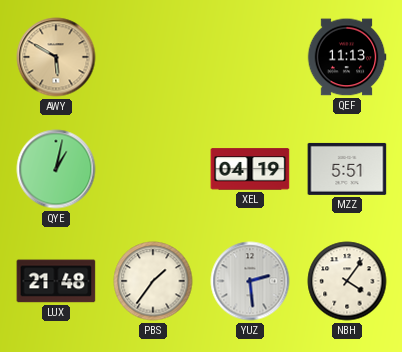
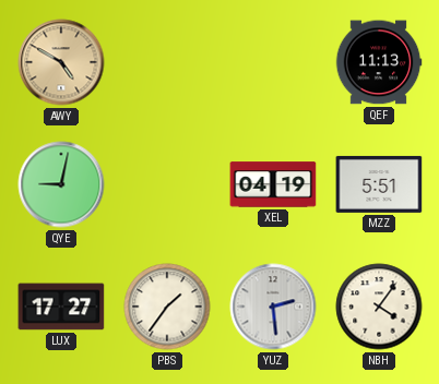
AWY: 5:50 -> 4:50
QYE: 1:02 -> 9:02
LUX: 21:48 -> 17:27
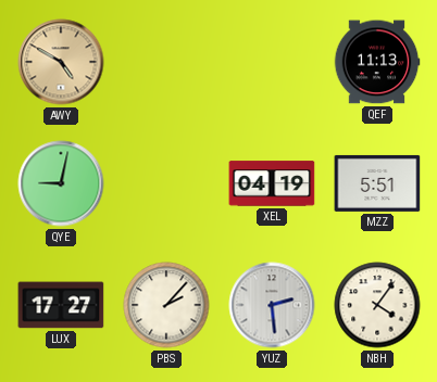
PBS: 1:36 -> 2:07
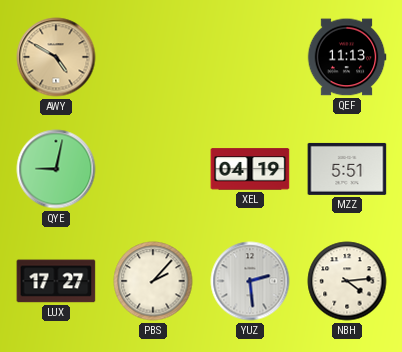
NBH: 4:06 -> 4:14
